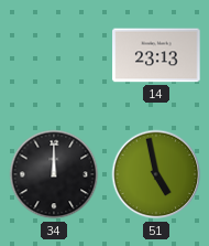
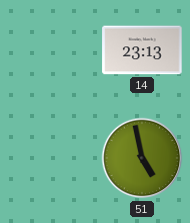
34: 12:00 -> none
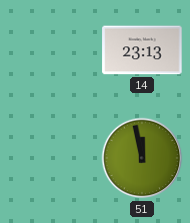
51: 4:58 -> 11:58
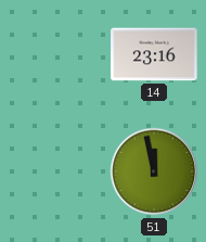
14: 23:13 -> 23:16
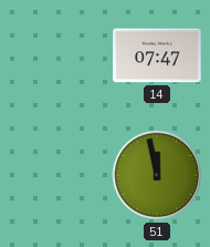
14: 23:16 -> 07:47
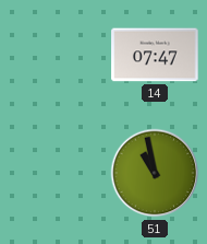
51: 11:58 -> 10:58
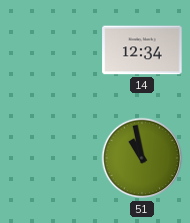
14: 07:47 -> 12:34
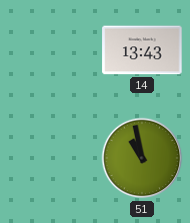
14: 12:34 -> 13:43
